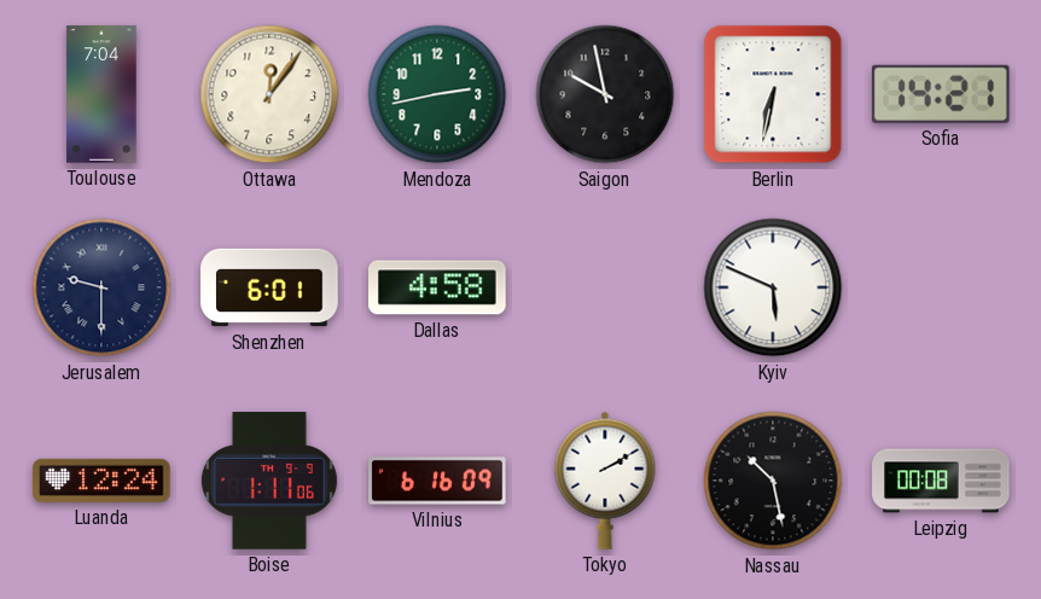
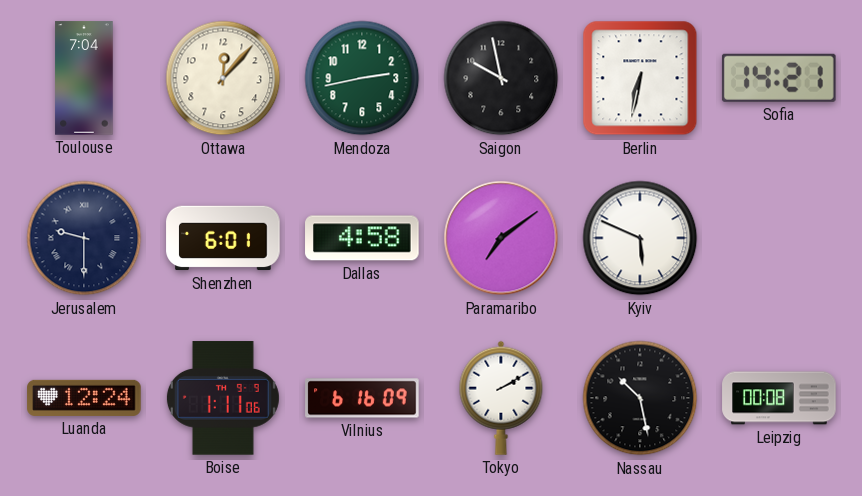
Ottawa: 12:06 -> 12:07
Paramaribo: none -> 7:09
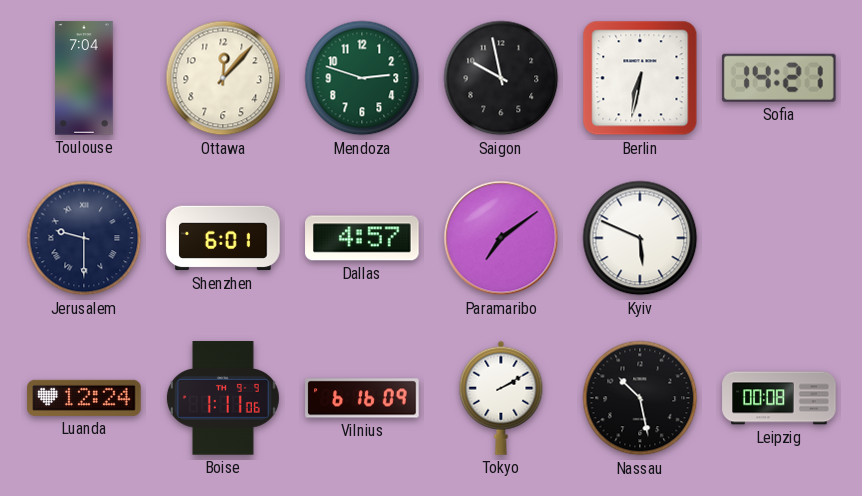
Mendoza: 2:43 -> 2:48
Dallas: 4:58 -> 4:57
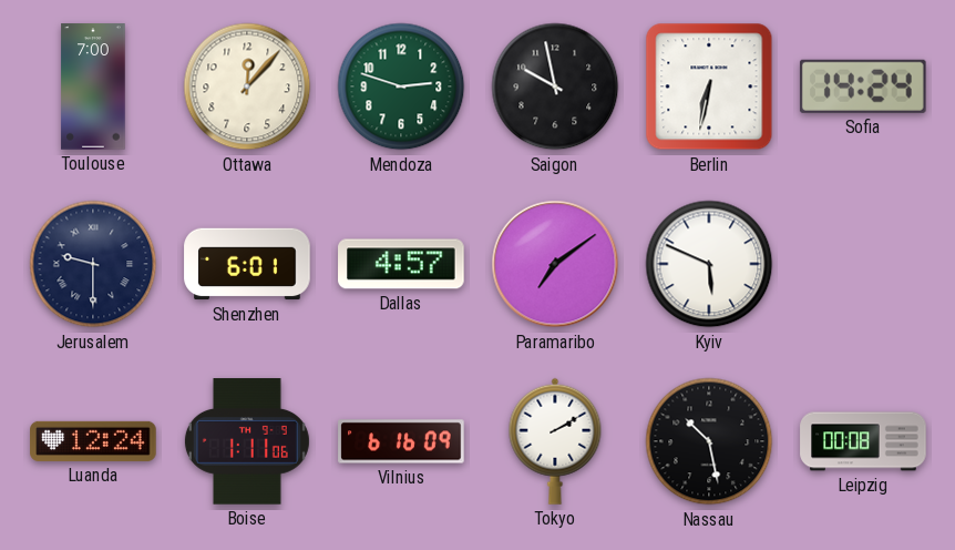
Toulouse: 7:04 -> 7:00
Sofia: 14:21 -> 14:24
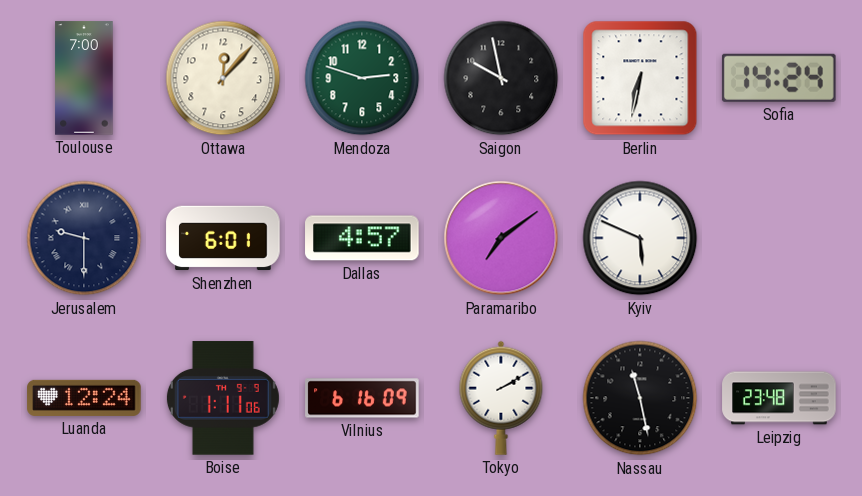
Nassau: 10:28 -> 11:28
Leipzig: 00:08 -> 23:48
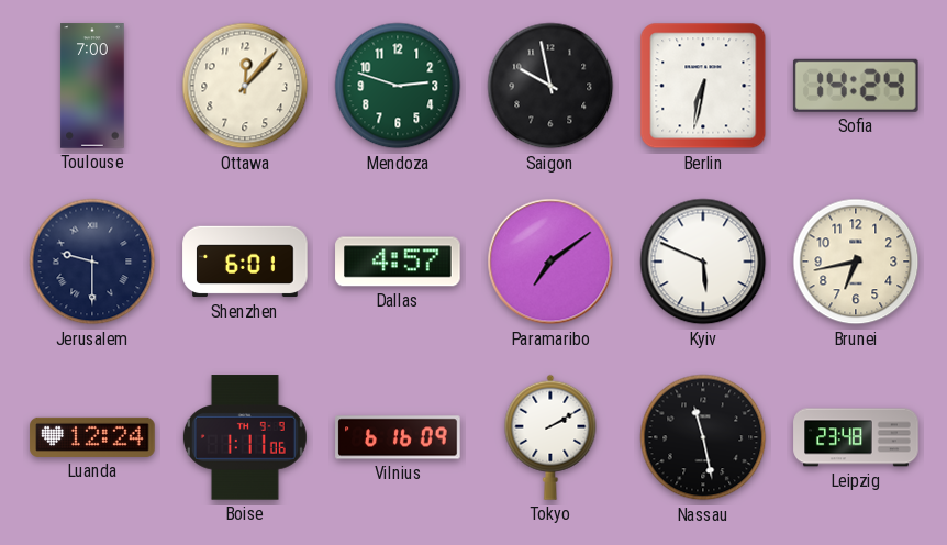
Brunei: none -> 6:43
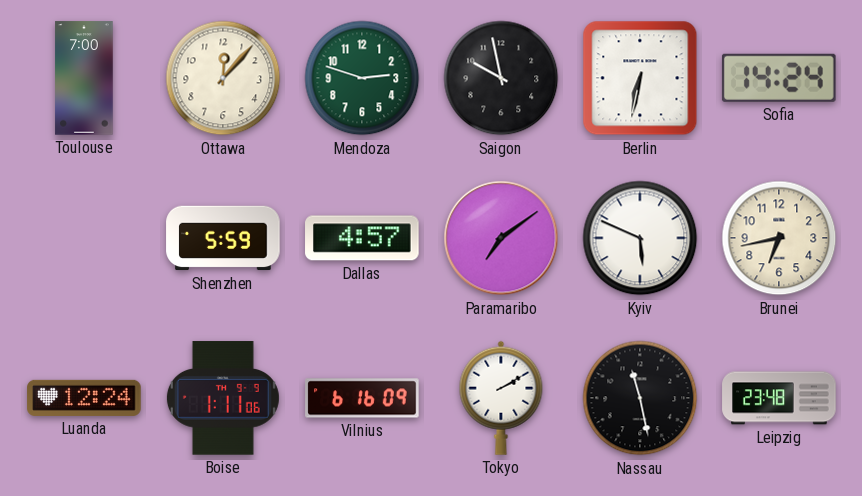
Jerusalem: 9:30 -> none
Shenzhen: 6:01 -> 5:59
